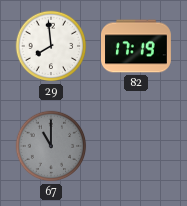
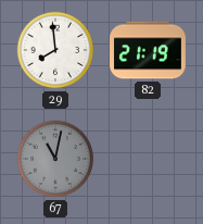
82: 17:19 -> 21:19
67: 11:00 -> 11:02
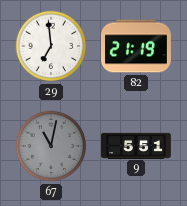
29: 7:59 -> 6:59
9: none -> 5:51
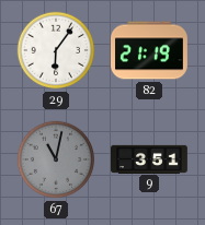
29: 6:59 -> 6:06
9: 5:51 -> 3:51
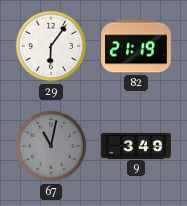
9: 3:51 -> 3:49
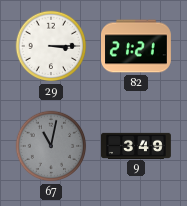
29: 6:06 -> 3:15
82: 21:19 -> 21:21
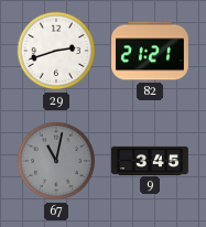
29: 3:15 -> 2:42
9: 3:49 -> 3:45
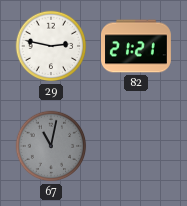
29: 2:42 -> 2:47
9: 3:45 -> none
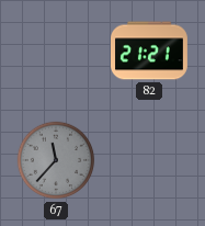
29: 2:47 -> none
67: 11:02 -> 11:37
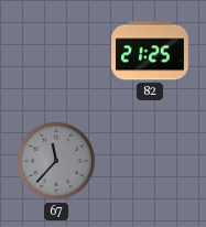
82: 21:21 -> 21:25
